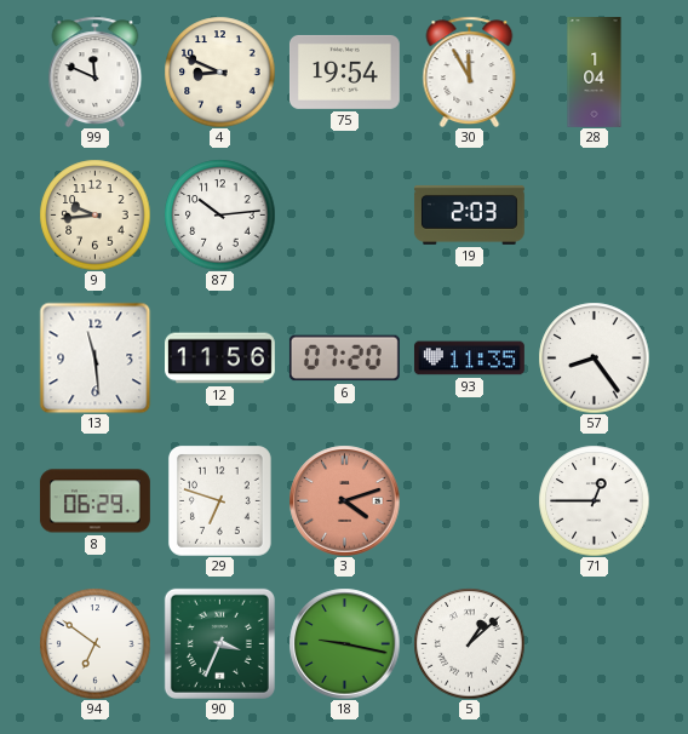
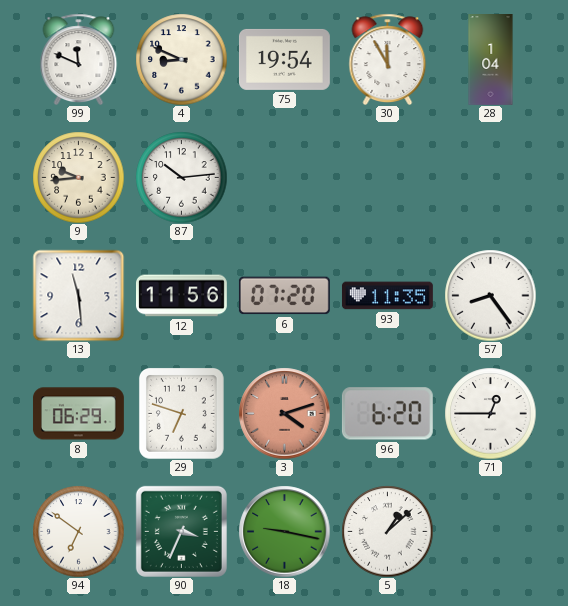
19: 2:03 -> none
96: none -> 6:20
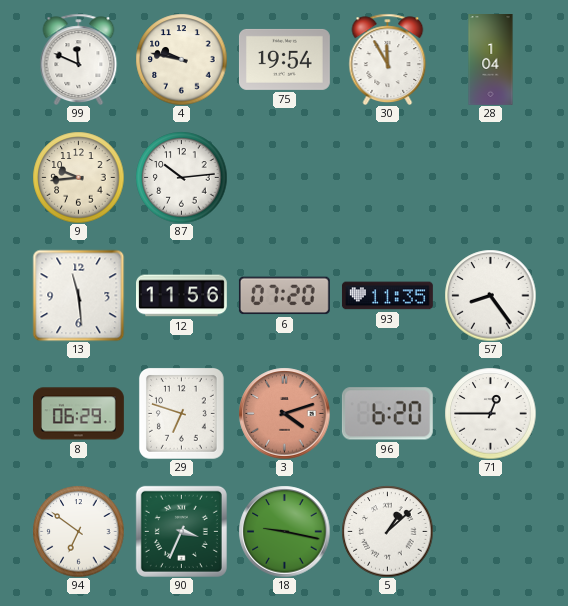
4: 8:49 -> 9:47
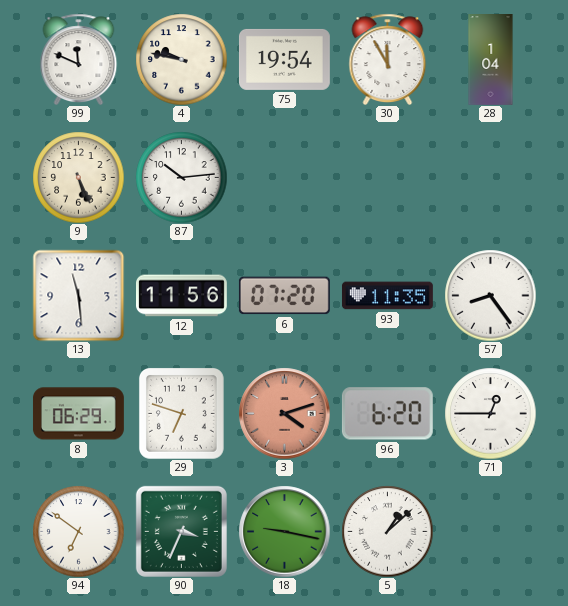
9: 9:44 -> 5:26
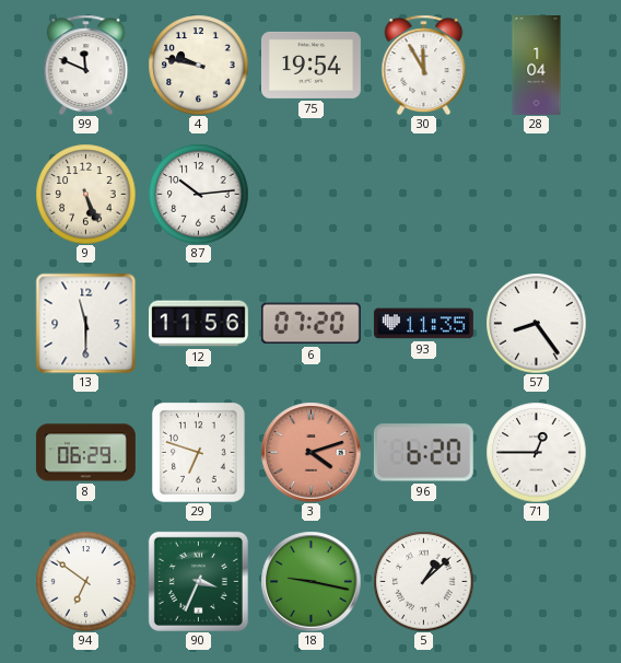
13: 11:29 -> 11:30
